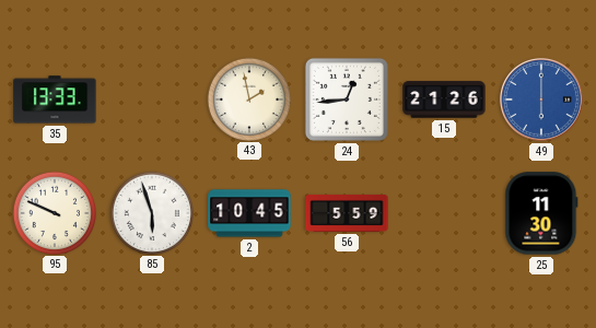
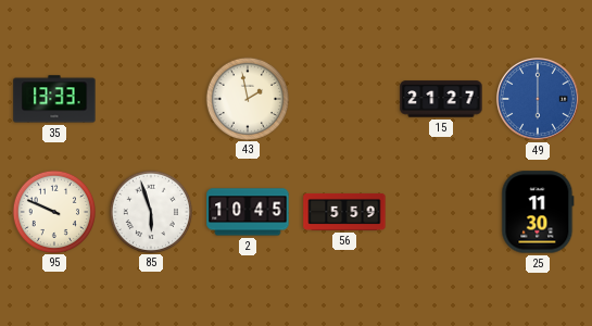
24: 12:44 -> none
15: 21:26 -> 21:27
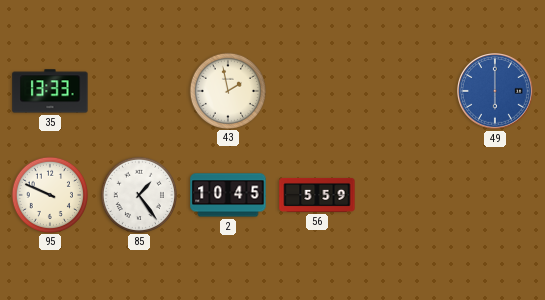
15: 21:27 -> none
85: 5:57 -> 1:24
25: 11:30 -> none
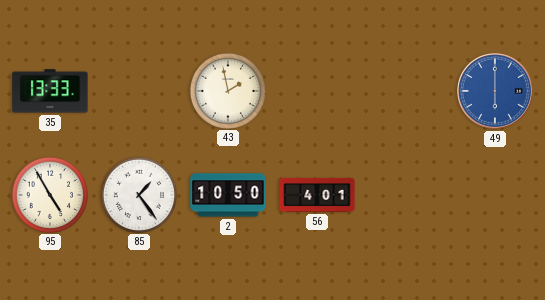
95: 9:49 -> 4:55
2: 10:45 -> 10:50
56: 5:59 -> 4:01
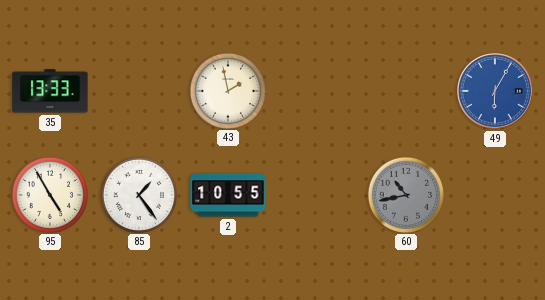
49: 6:00 -> 6:05
2: 10:50 -> 10:55
56: 4:01 -> none
60: none -> 10:43
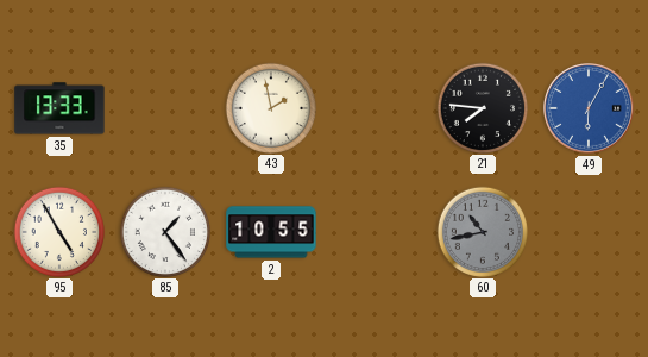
21: none -> 7:46
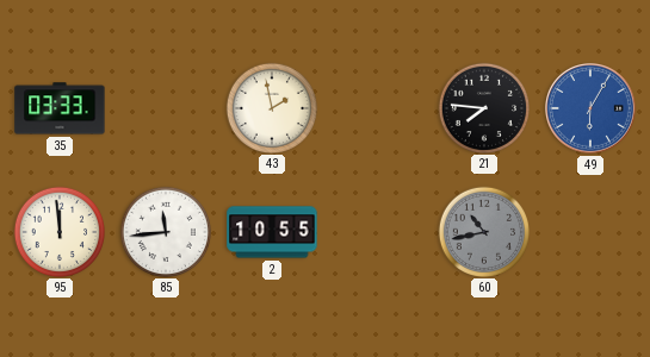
35: 13:33 -> 03:33
95: 4:55 -> 11:59
85: 1:24 -> 11:44
